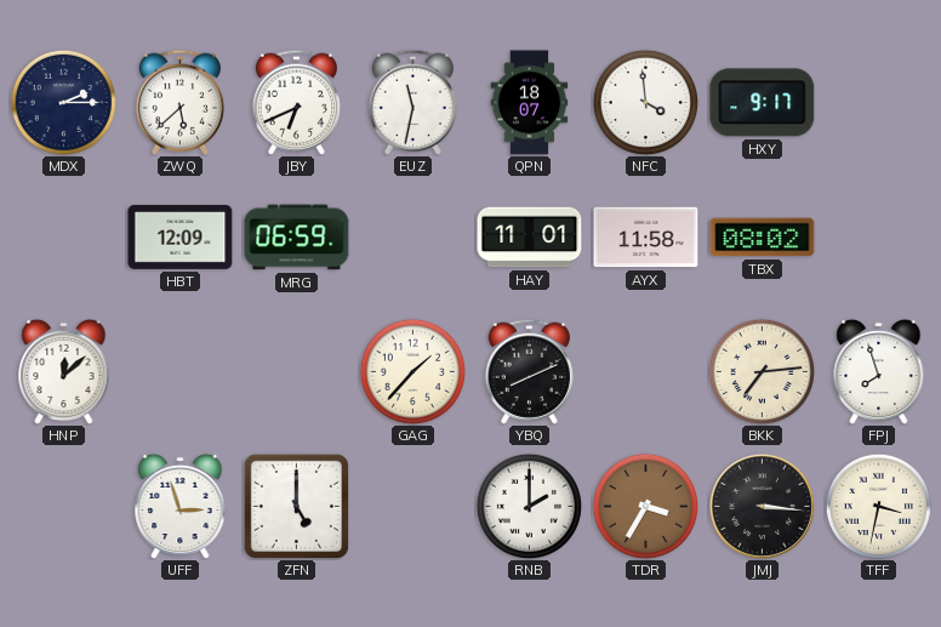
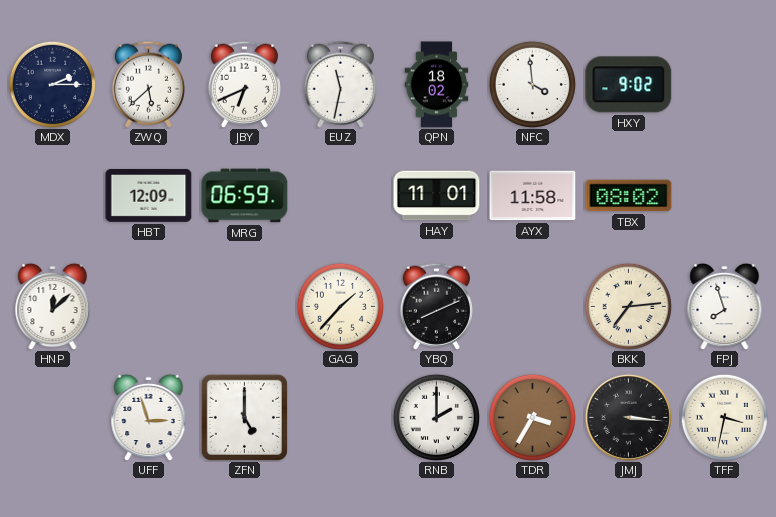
QPN: 18:07 -> 18:02
HXY: 9:17 -> 9:02
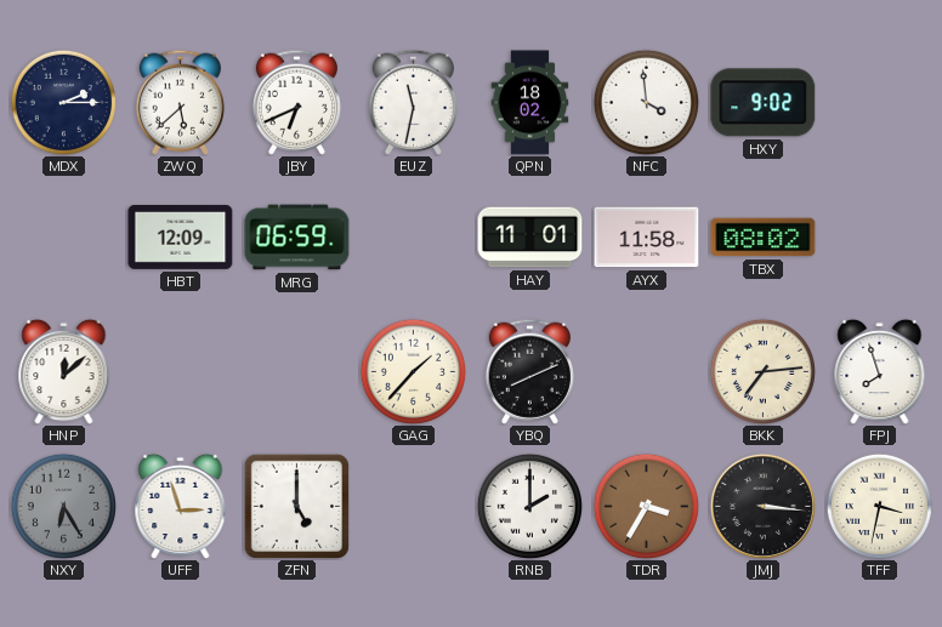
NXY: none -> 6:25
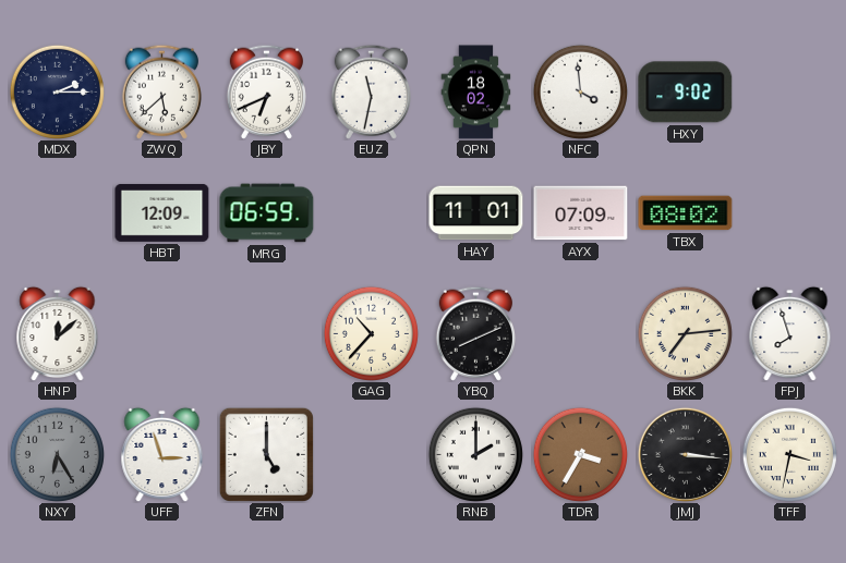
AYX: 11:58 -> 07:09
GAG: 1:37 -> 10:37
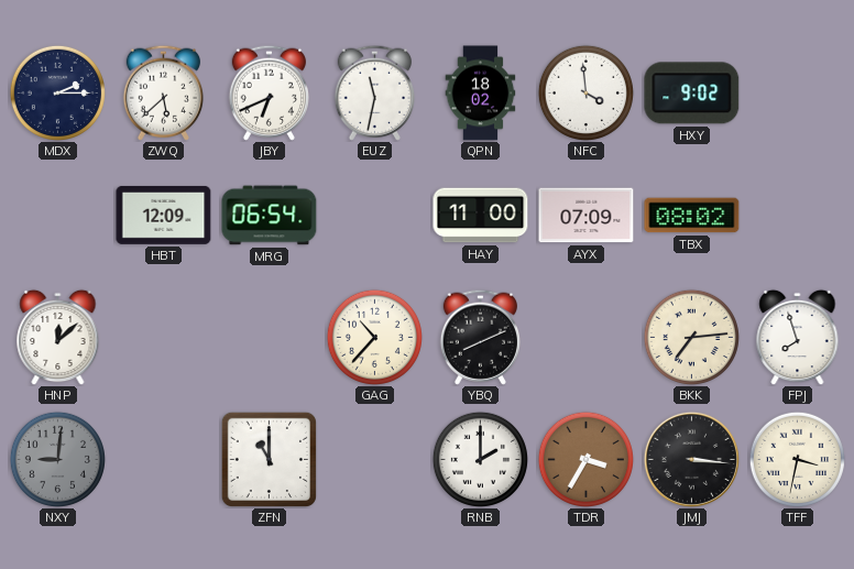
MRG: 06:59 -> 06:54
HAY: 11:01 -> 11:00
NXY: 6:25 -> 9:01
UFF: 2:57 -> none
ZFN: 5:00 -> 11:00
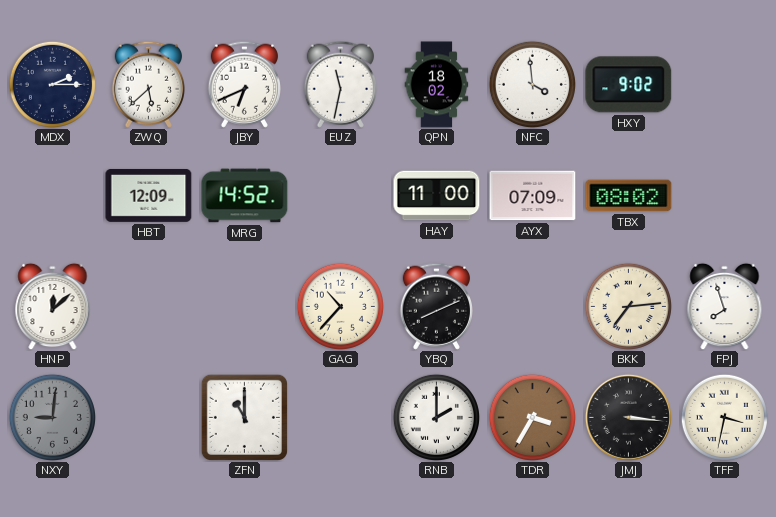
MRG: 06:54 -> 14:52
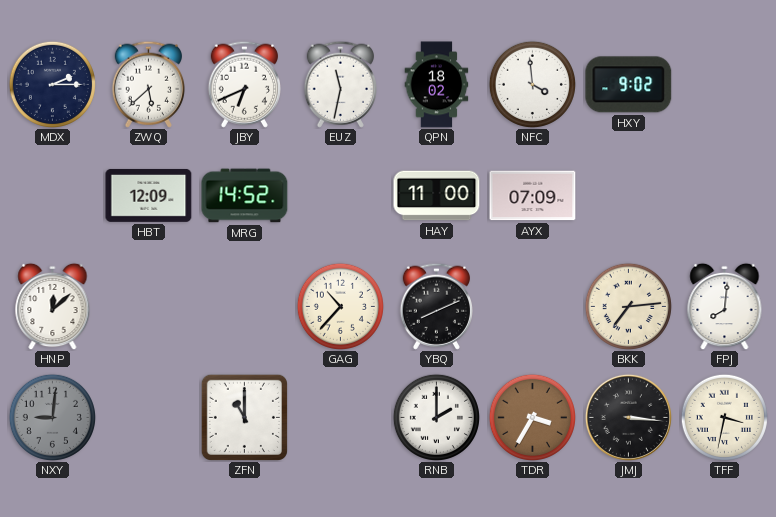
TBX: 08:02 -> none
FPJ: 7:57 -> 8:01
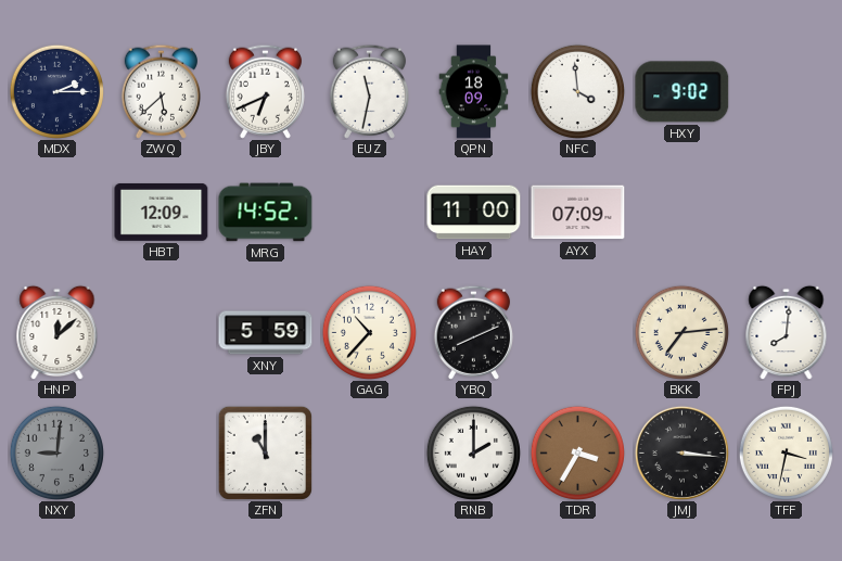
QPN: 18:02 -> 18:09
XNY: none -> 5:59
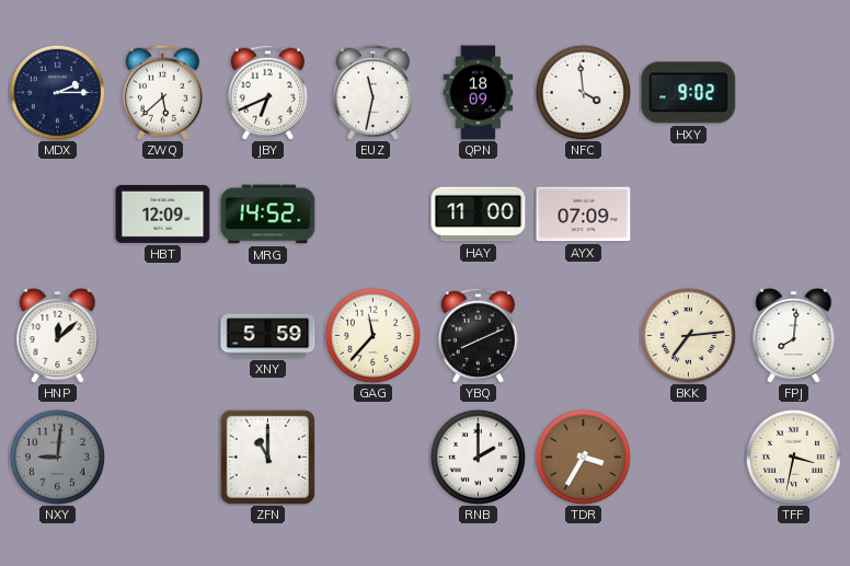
GAG: 10:37 -> 11:37
JMJ: 3:16 -> none
